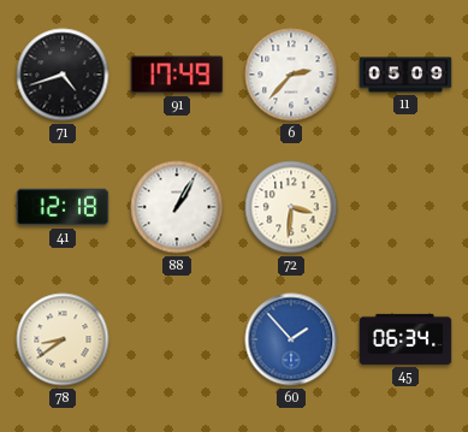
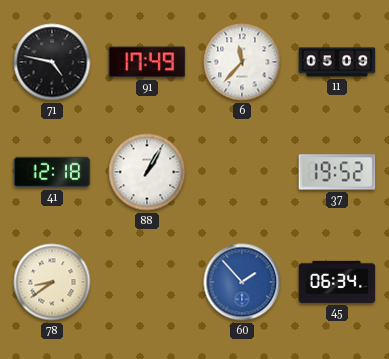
71: 4:42 -> 4:47
6: 2:37 -> 11:37
72: 3:31 -> none
37: none -> 19:52
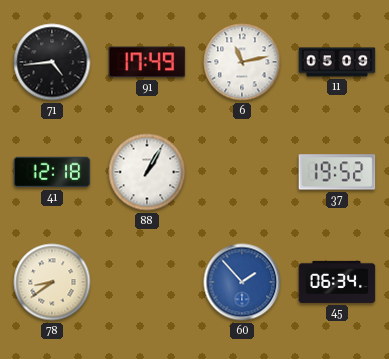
71: 4:47 -> 4:44
6: 11:37 -> 11:13
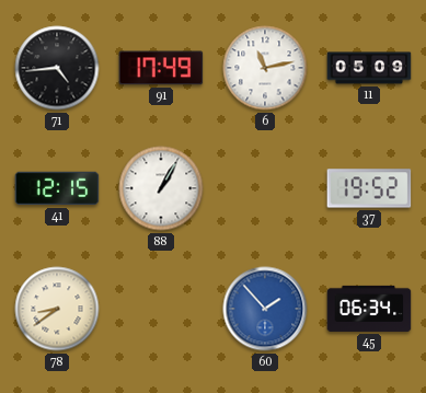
41: 12:18 -> 12:15
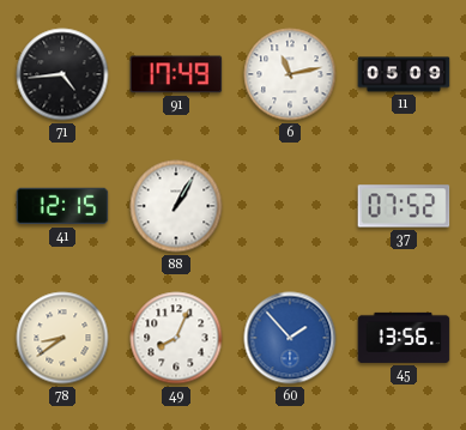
37: 19:52 -> 07:52
49: none -> 8:04
45: 06:34 -> 13:56
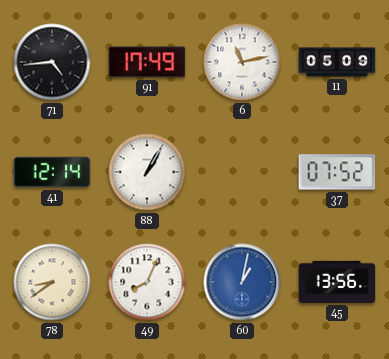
41: 12:15 -> 12:14
60: 1:53 -> 1:02
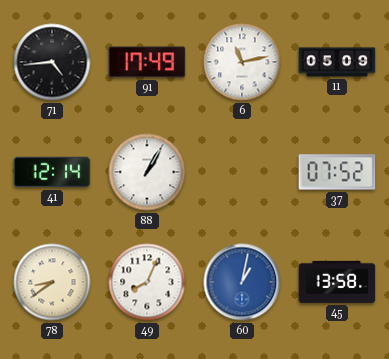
45: 13:56 -> 13:58
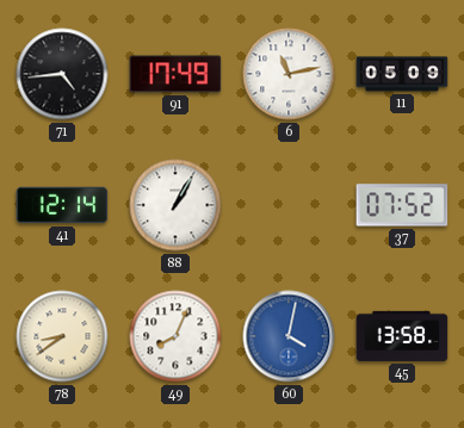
60: 1:02 -> 4:02
